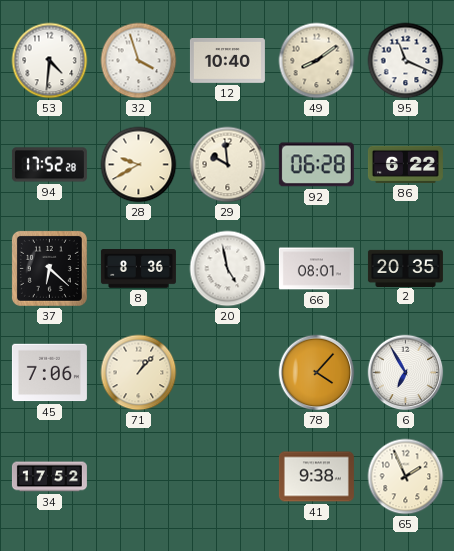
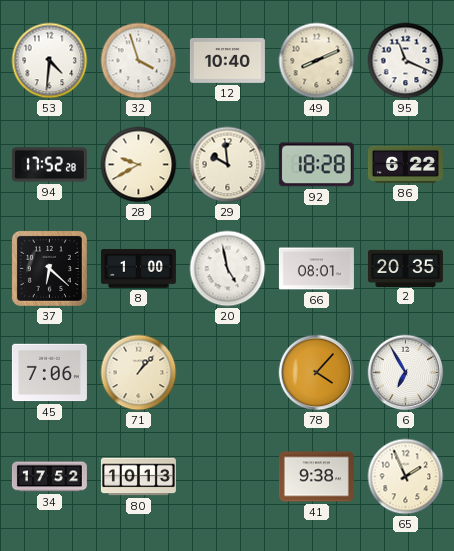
49: 8:09 -> 8:11
92: 06:28 -> 18:28
8: 8:36 -> 1:00
80: none -> 10:13
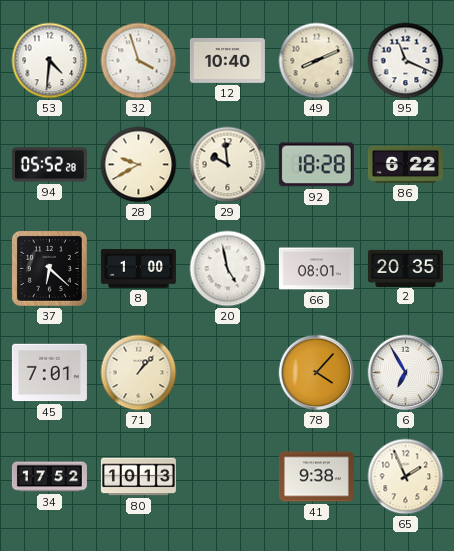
94: 17:52 -> 05:52
45: 7:06 -> 7:01
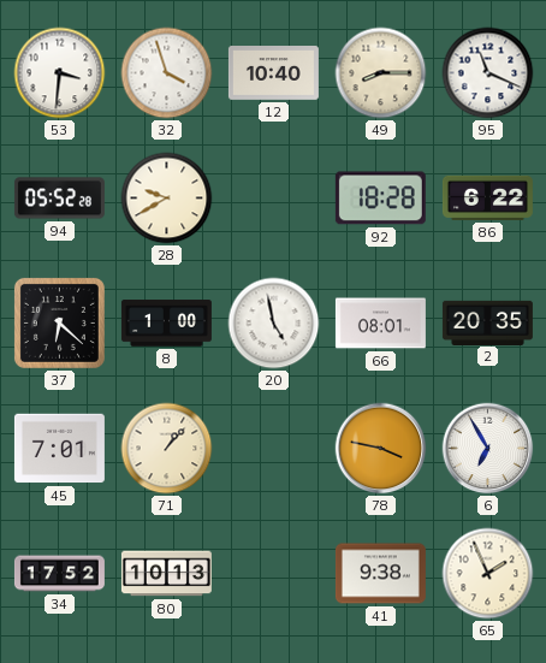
53: 4:31 -> 3:31
49: 8:11 -> 8:15
29: 9:59 -> none
78: 4:07 -> 3:47
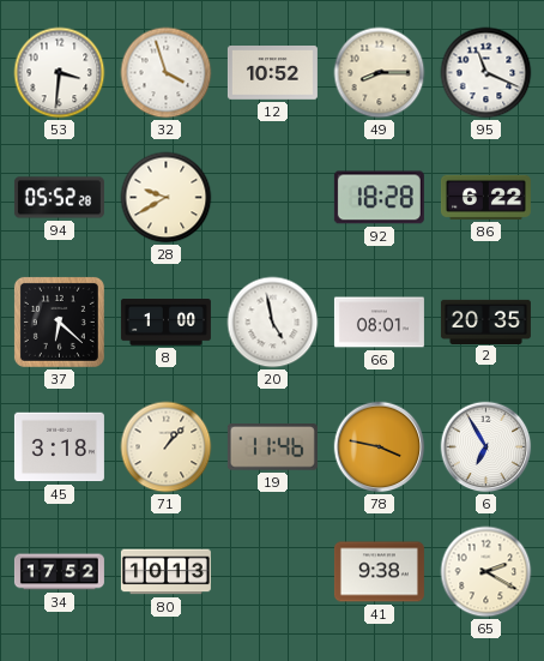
12: 10:40 -> 10:52
45: 7:01 -> 3:18
19: none -> 11:46
65: 1:56 -> 2:20
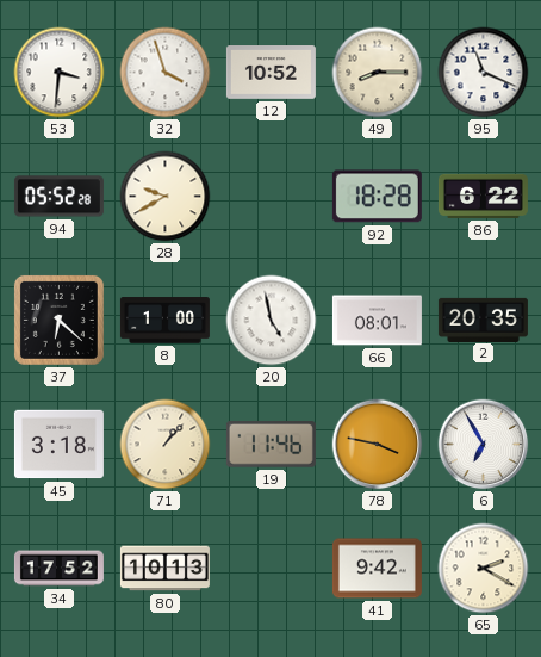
41: 9:38 -> 9:42
